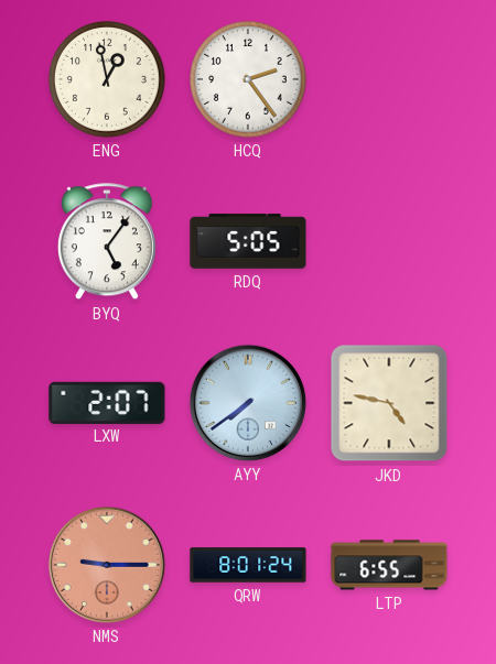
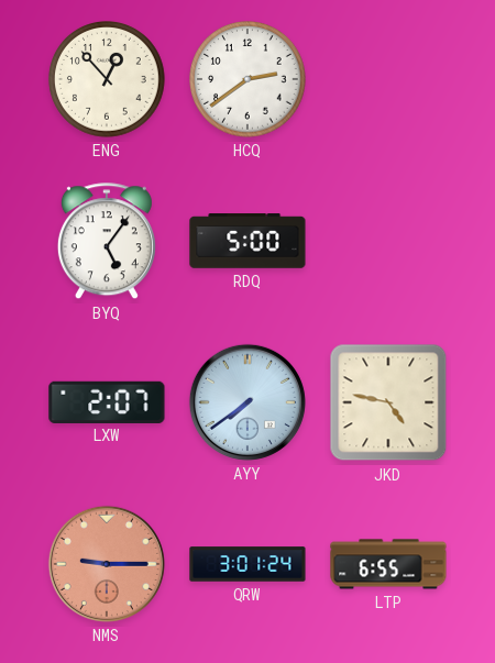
ENG: 12:58 -> 12:53
HCQ: 2:24 -> 2:39
RDQ: 5:05 -> 5:00
QRW: 8:01 -> 3:01
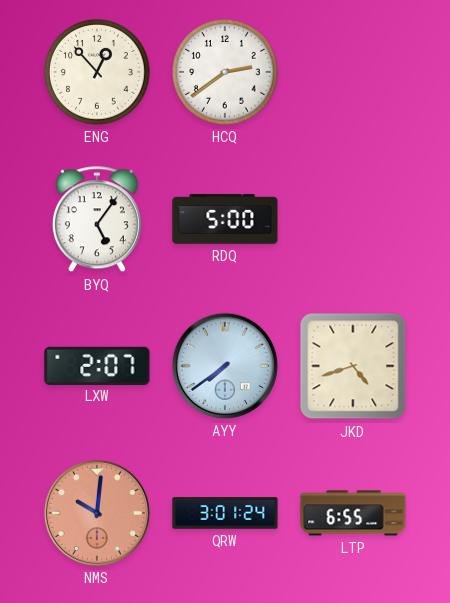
JKD: 4:47 -> 4:42
NMS: 9:15 -> 10:01
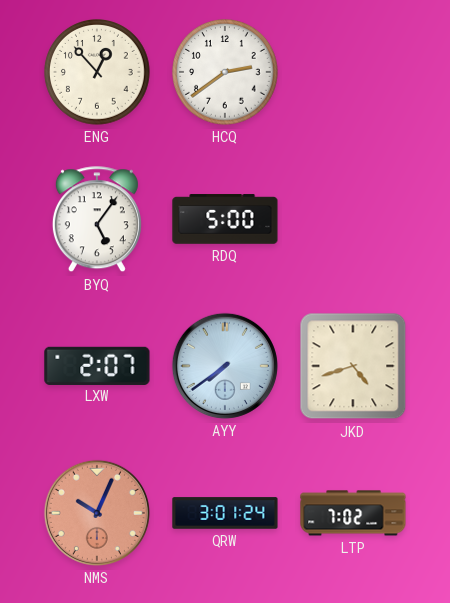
NMS: 10:01 -> 10:04
LTP: 6:55 -> 7:02
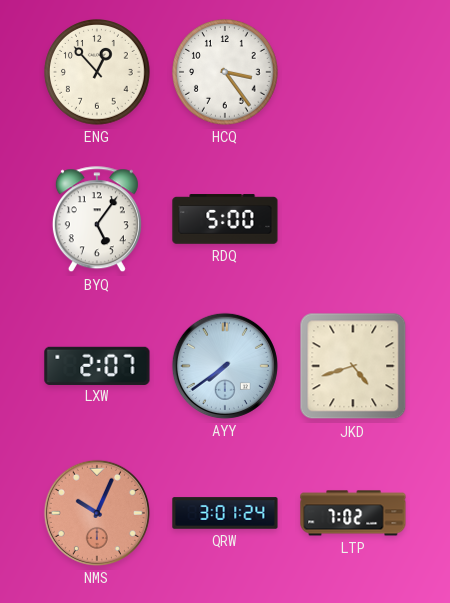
HCQ: 2:39 -> 3:24
